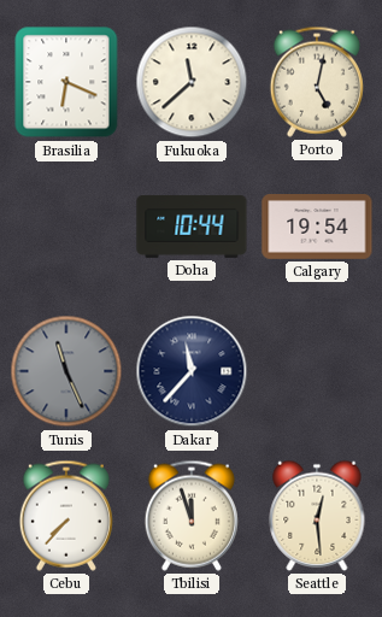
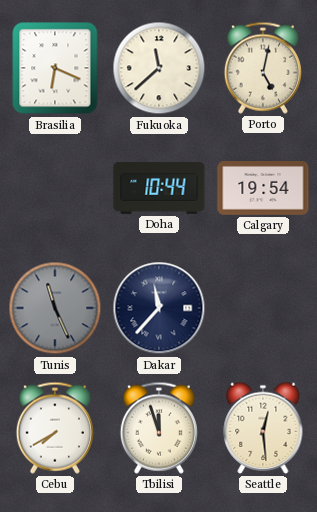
Cebu: 7:37 -> 7:40
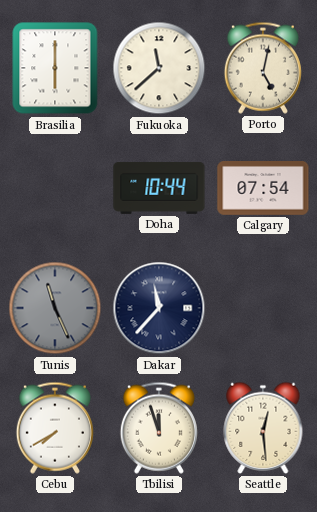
Brasilia: 6:19 -> 6:00
Calgary: 19:54 -> 07:54
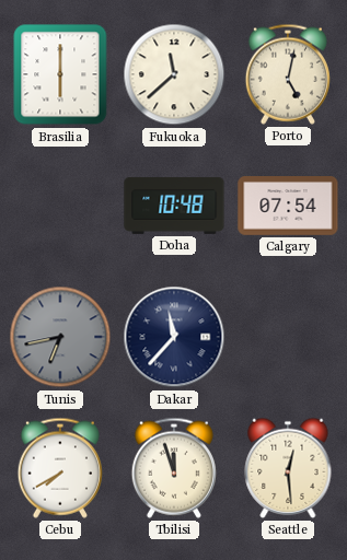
Doha: 10:44 -> 10:48
Tunis: 11:26 -> 6:43
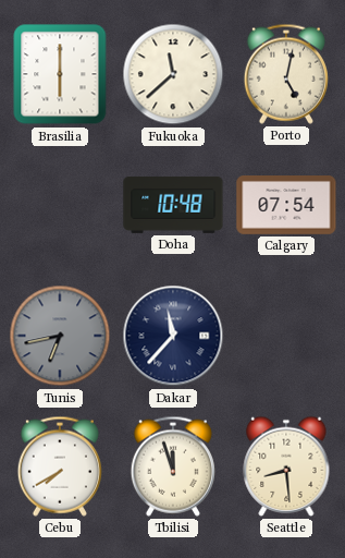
Seattle: 12:29 -> 8:29
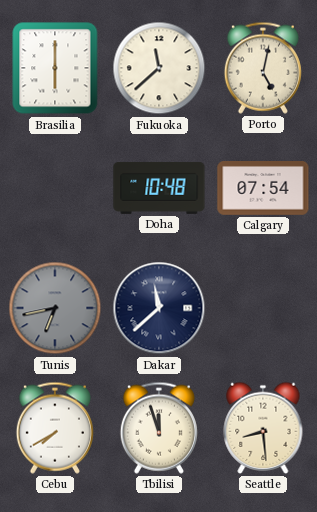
Dakar: 11:37 -> 11:38
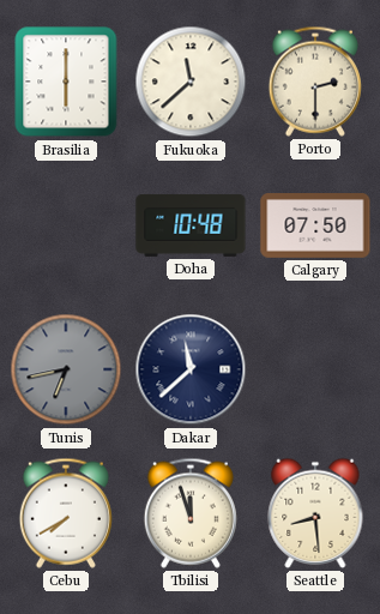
Porto: 5:02 -> 2:30
Calgary: 07:54 -> 07:50
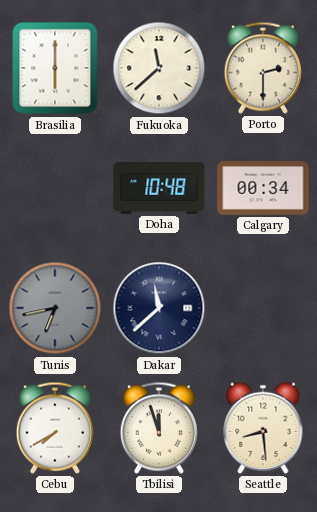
Calgary: 07:50 -> 00:34
